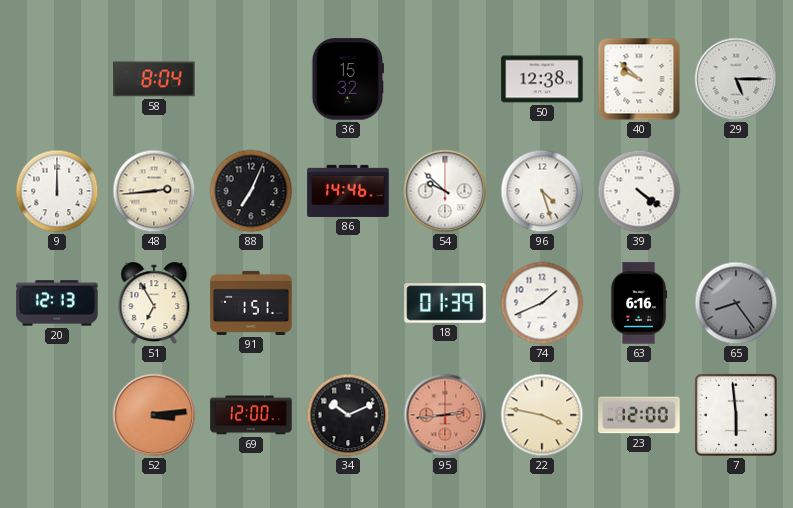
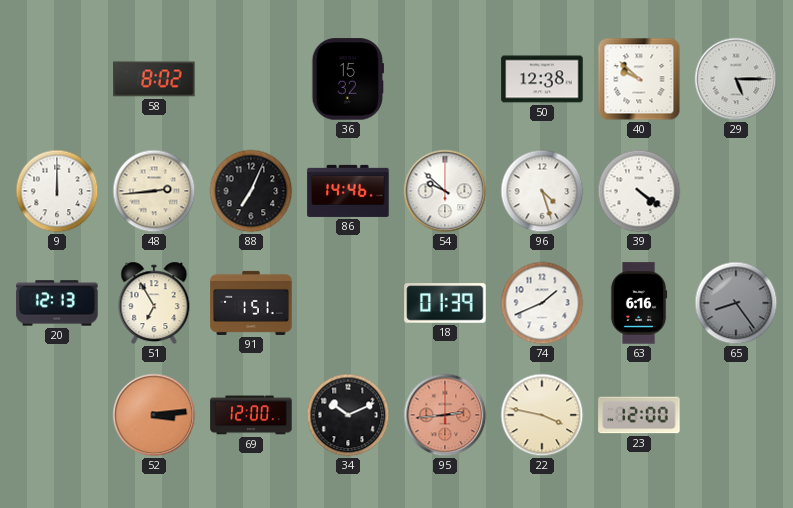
58: 8:04 -> 8:02
7: 5:59 -> none
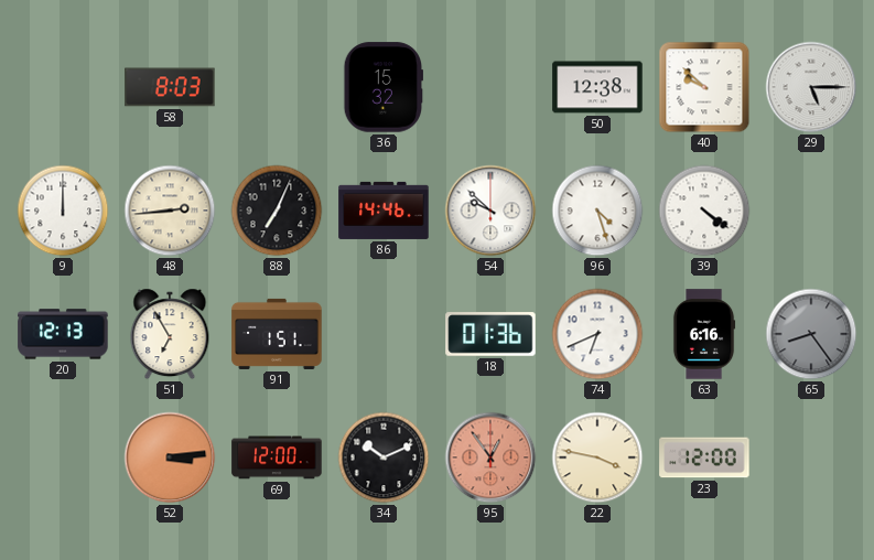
58: 8:02 -> 8:03
18: 01:39 -> 01:36
74: 1:41 -> 6:41
95: 2:44 -> 12:54
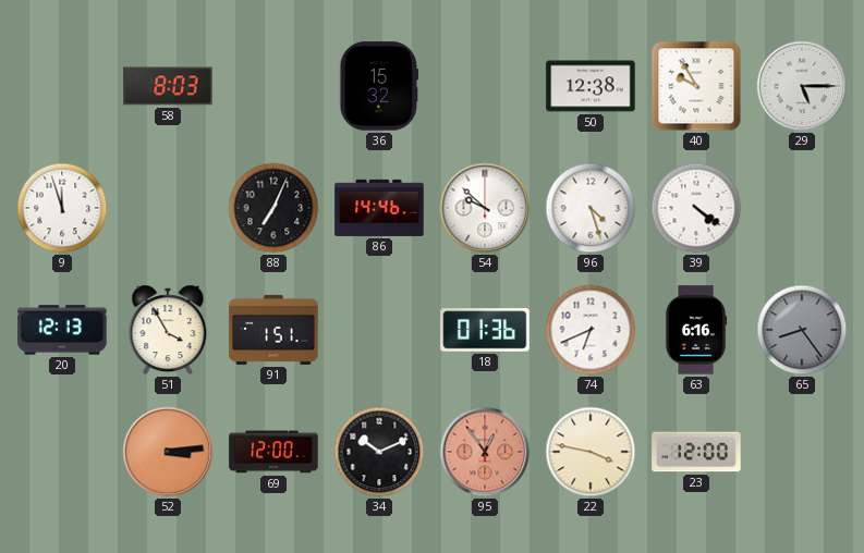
40: 9:52 -> 9:55
9: 12:00 -> 11:57
48: 2:44 -> none
51: 6:55 -> 3:55
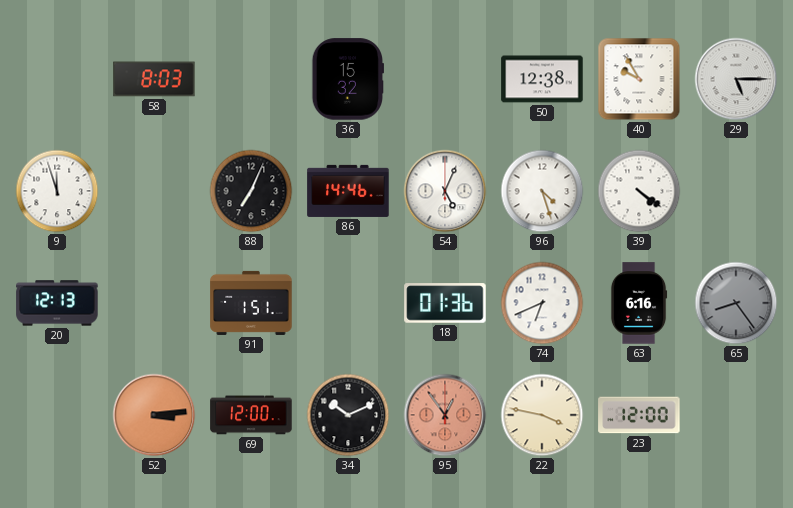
54: 9:52 -> 5:04
51: 3:55 -> none
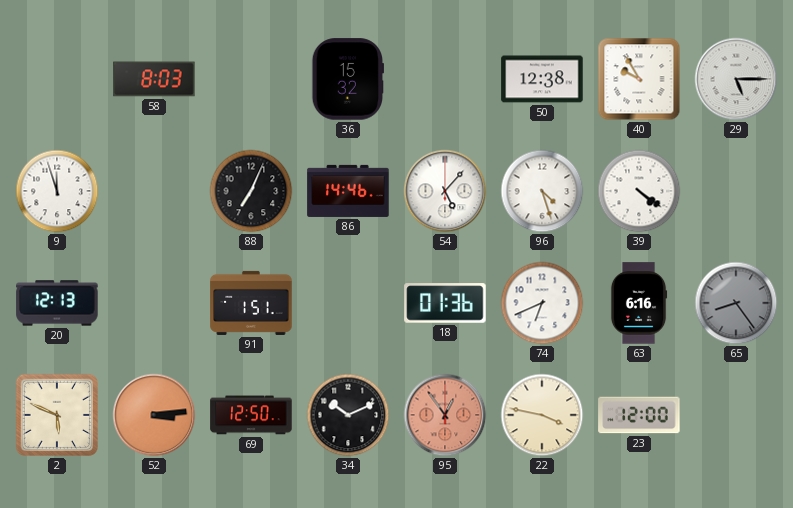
54: 5:04 -> 5:07
2: none -> 5:49
69: 12:00 -> 12:50
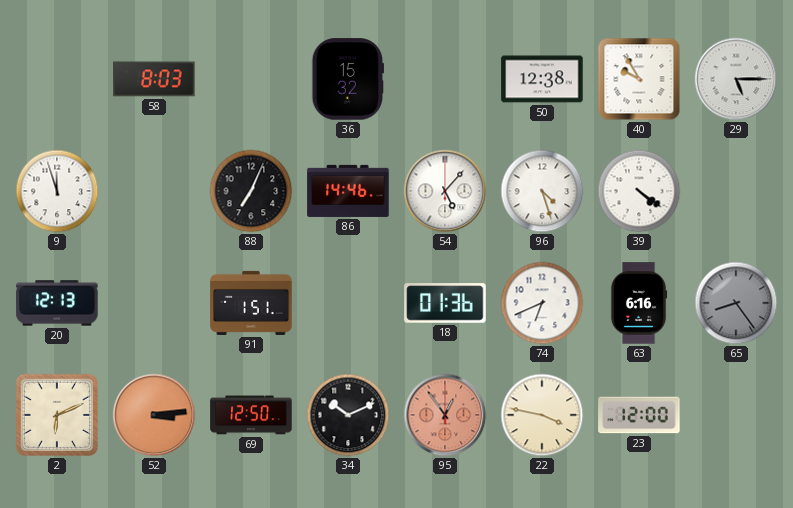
2: 5:49 -> 6:11
